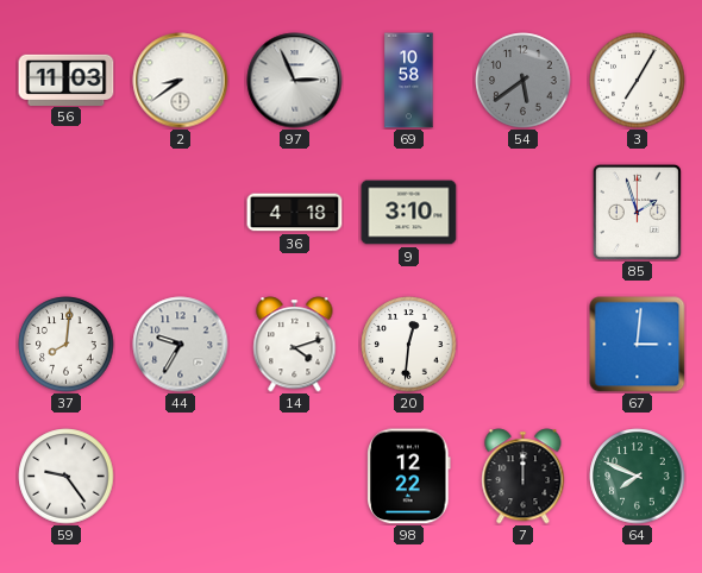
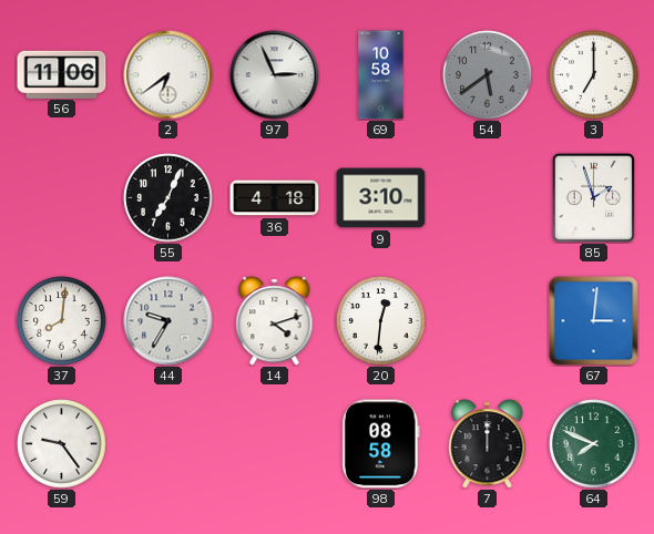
56: 11:03 -> 11:06
2: 8:39 -> 6:39
3: 7:05 -> 7:00
55: none -> 7:04
98: 12:22 -> 08:58
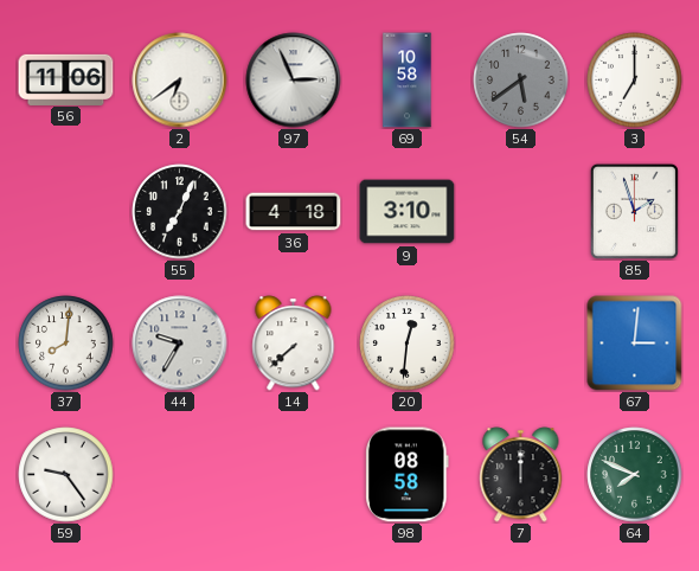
14: 4:12 -> 7:38
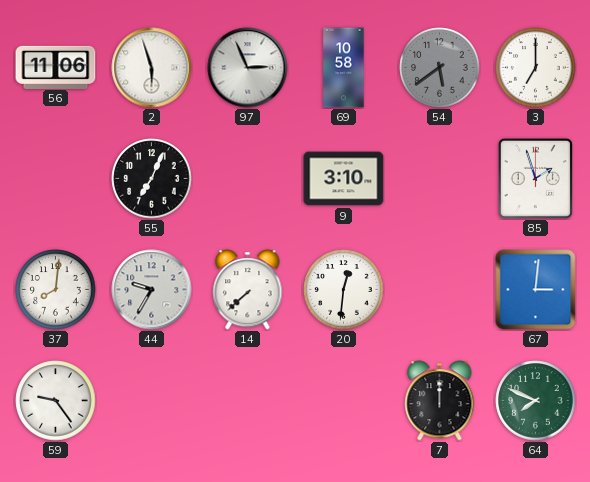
2: 6:39 -> 5:57
36: 4:18 -> none
98: 08:58 -> none
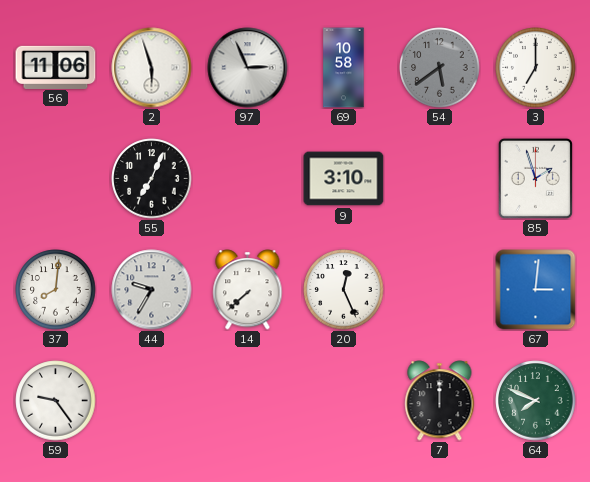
20: 12:31 -> 12:26
